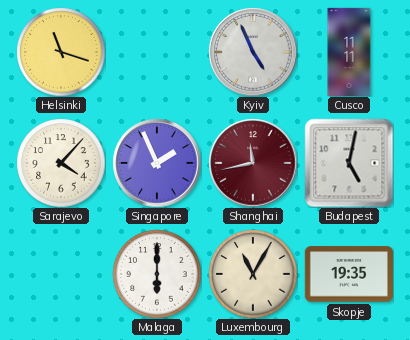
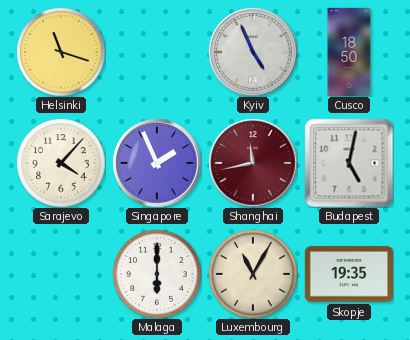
Cusco: 11:11 -> 18:50
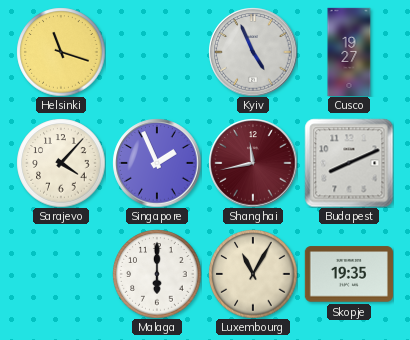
Cusco: 18:50 -> 19:27
Budapest: 5:02 -> 8:11
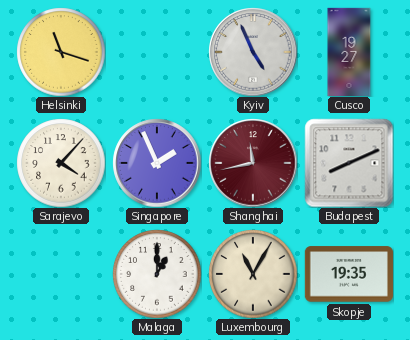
Malaga: 6:00 -> 1:00
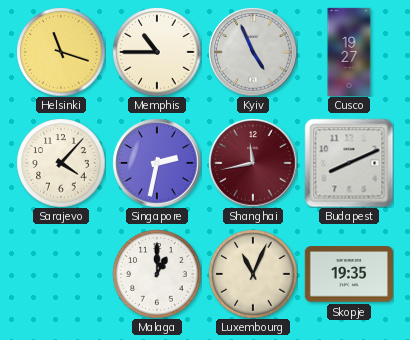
Memphis: none -> 10:45
Singapore: 1:56 -> 2:32
Luxembourg: 11:05 -> 11:04
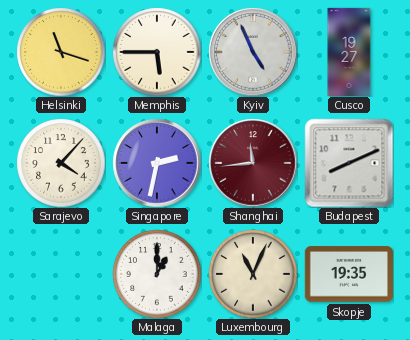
Memphis: 10:45 -> 5:45
Shanghai: 11:43 -> 11:44
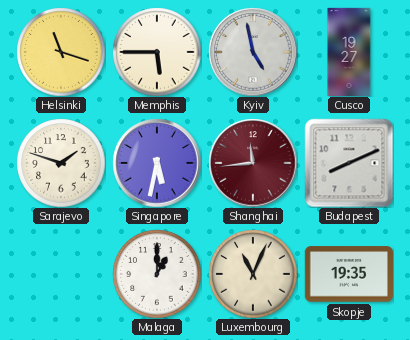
Kyiv: 4:56 -> 4:58
Sarajevo: 4:07 -> 1:48
Singapore: 2:32 -> 5:32
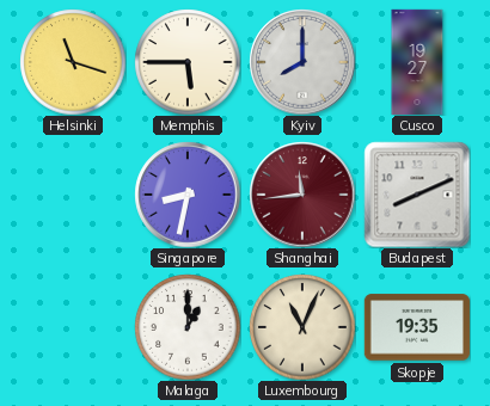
Kyiv: 4:58 -> 8:00
Sarajevo: 1:48 -> none
Singapore: 5:32 -> 8:32
